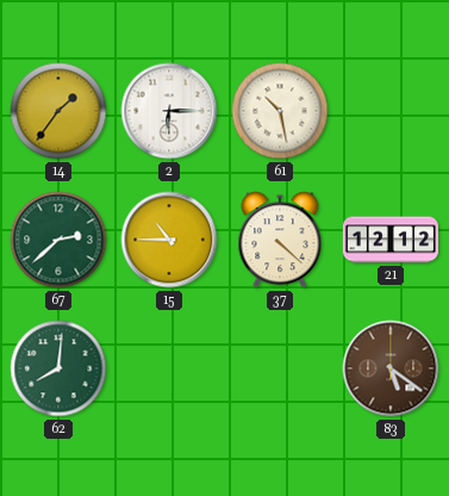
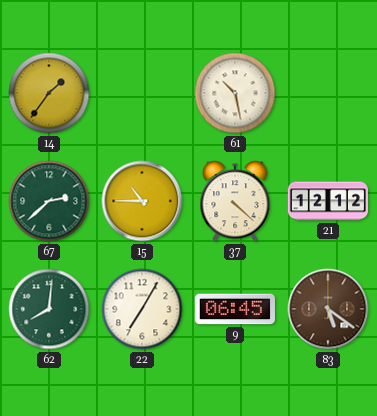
2: 6:15 -> none
22: none -> 7:05
9: none -> 06:45
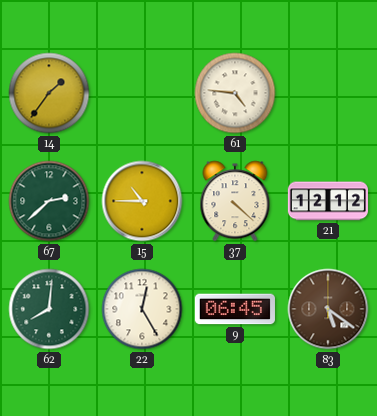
61: 10:28 -> 4:46
22: 7:05 -> 12:25
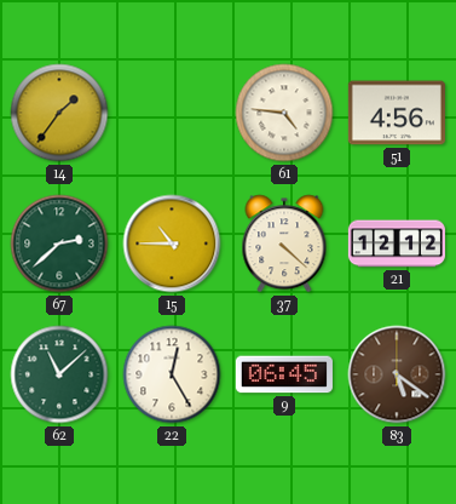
51: none -> 4:56
62: 8:01 -> 11:08
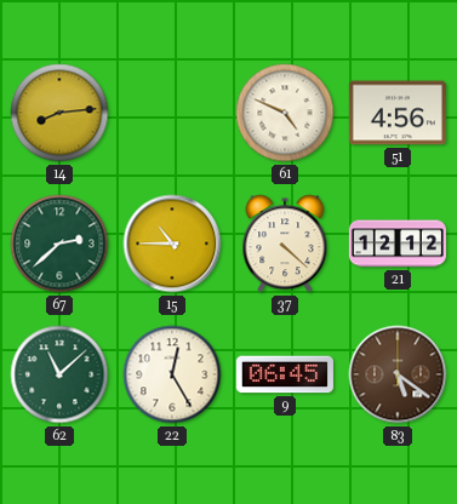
14: 1:36 -> 8:14
61: 4:46 -> 4:49
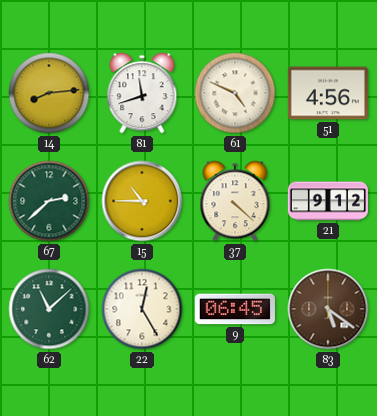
81: none -> 11:42
21: 12:12 -> 9:12
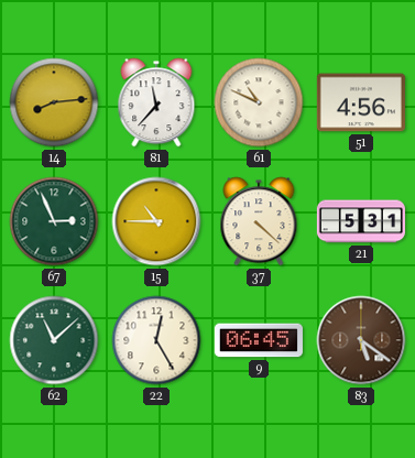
81: 11:42 -> 11:37
61: 4:49 -> 10:49
67: 2:38 -> 2:56
21: 9:12 -> 5:31
